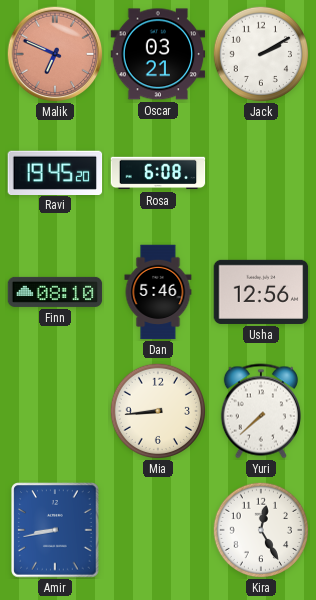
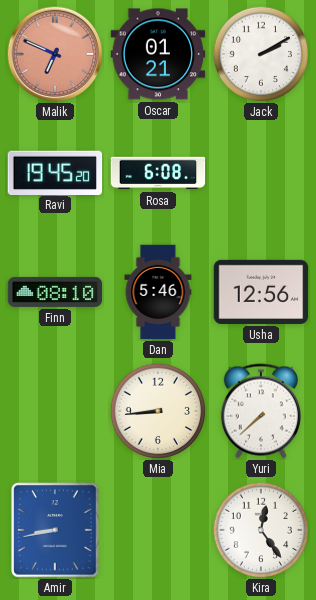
Oscar: 03:21 -> 01:21
Kira: 12:25 -> 12:24
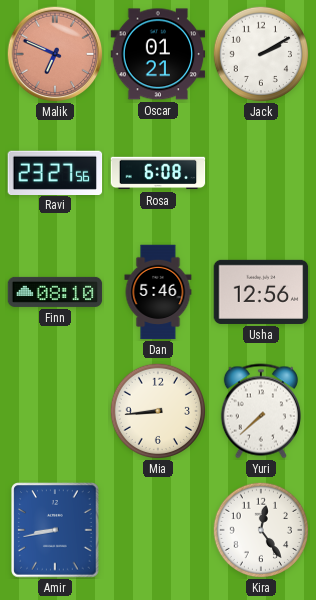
Ravi: 19:45 -> 23:27
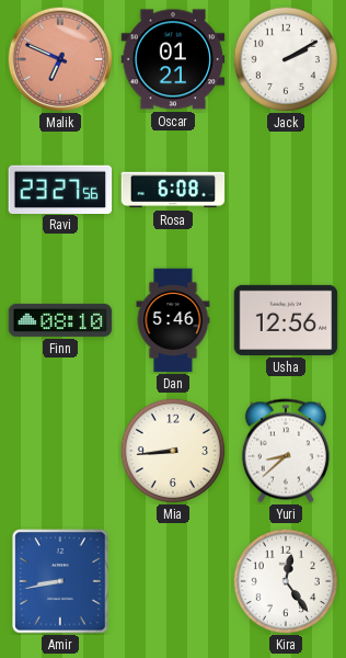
Yuri: 7:38 -> 8:38
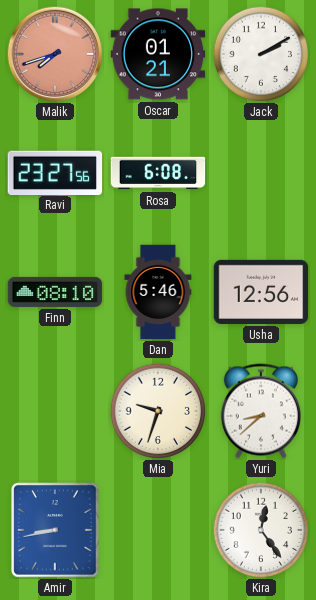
Malik: 6:49 -> 7:42
Mia: 8:44 -> 9:33
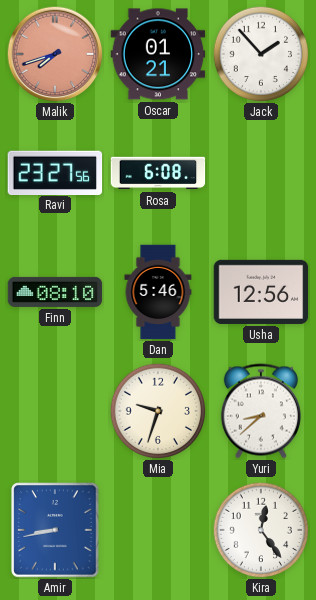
Jack: 2:10 -> 1:53
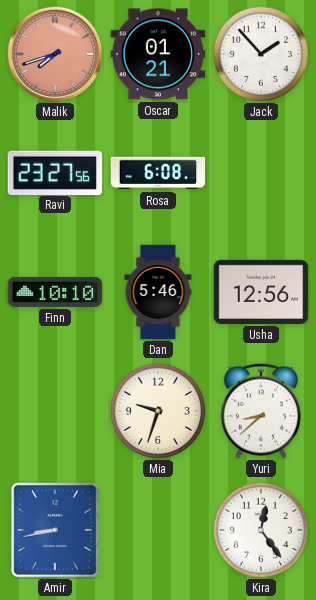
Finn: 08:10 -> 10:10
